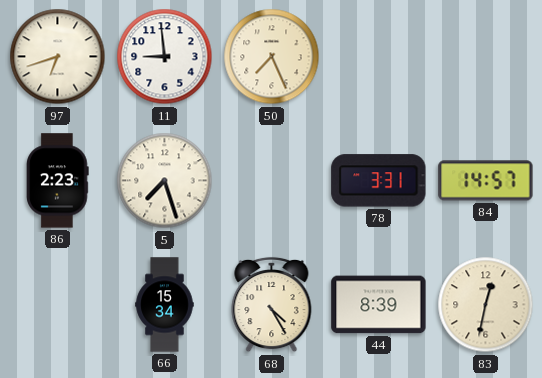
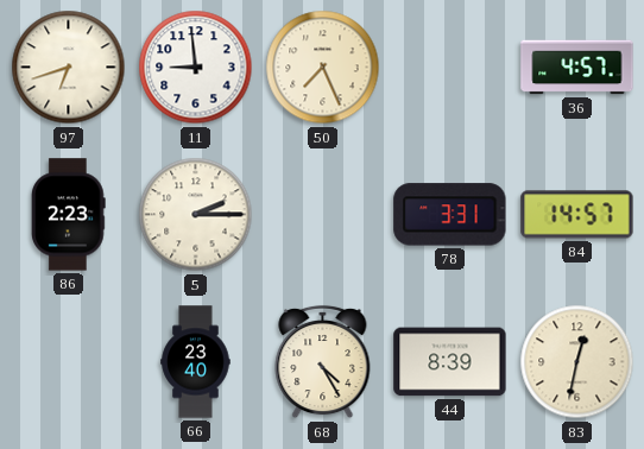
36: none -> 4:57
5: 7:27 -> 2:15
66: 15:34 -> 23:40
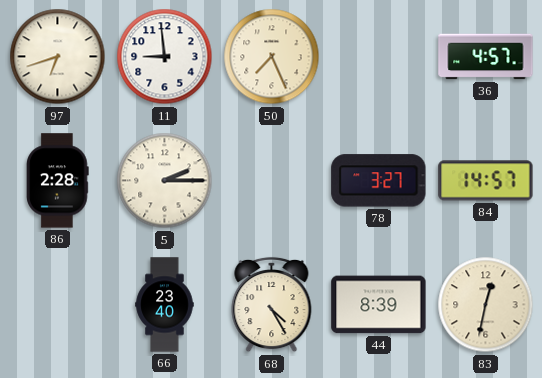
86: 2:23 -> 2:28
78: 3:31 -> 3:27
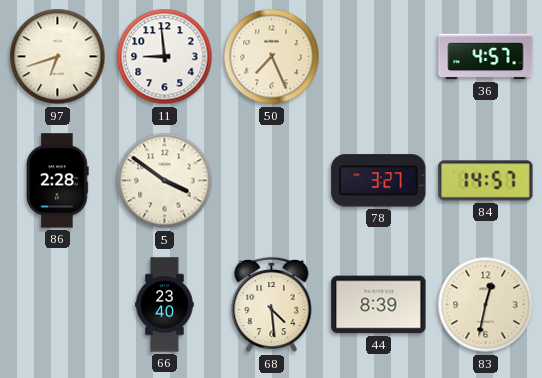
5: 2:15 -> 3:51
68: 4:25 -> 4:29
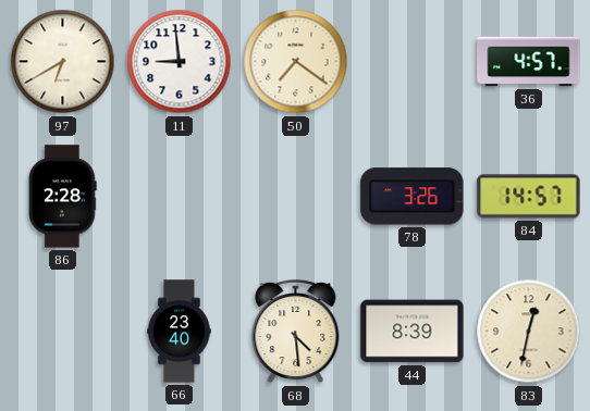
97: 6:42 -> 6:40
50: 7:26 -> 7:21
5: 3:51 -> none
78: 3:27 -> 3:26
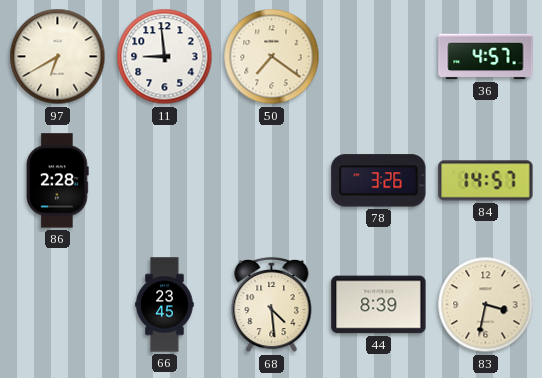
66: 23:40 -> 23:45
83: 12:32 -> 3:32
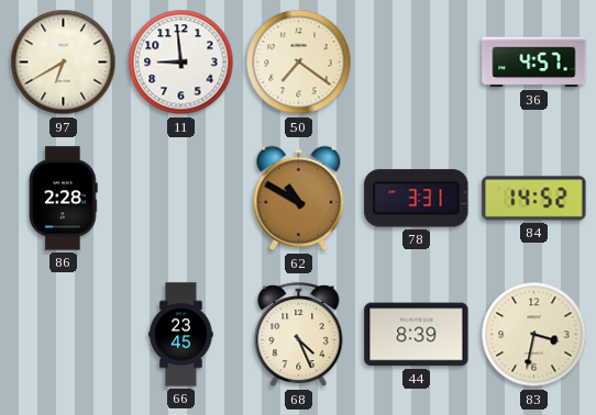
62: none -> 10:50
78: 3:26 -> 3:31
84: 14:57 -> 14:52
68: 4:29 -> 4:26
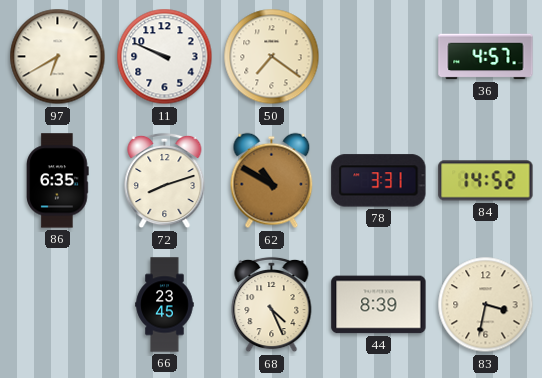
11: 8:59 -> 9:49
86: 2:28 -> 6:35
72: none -> 8:12
